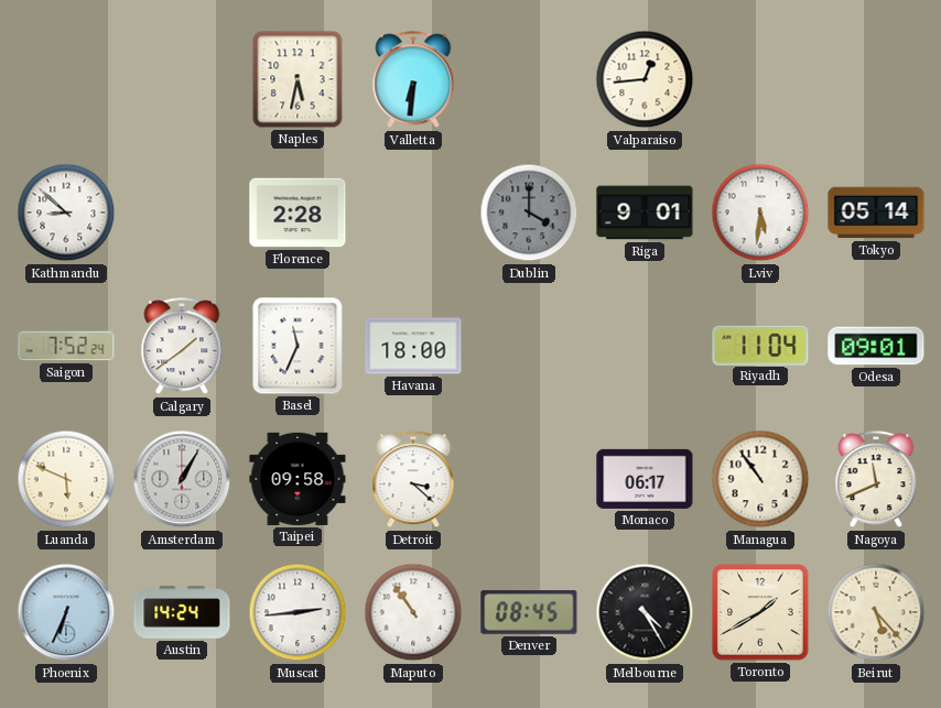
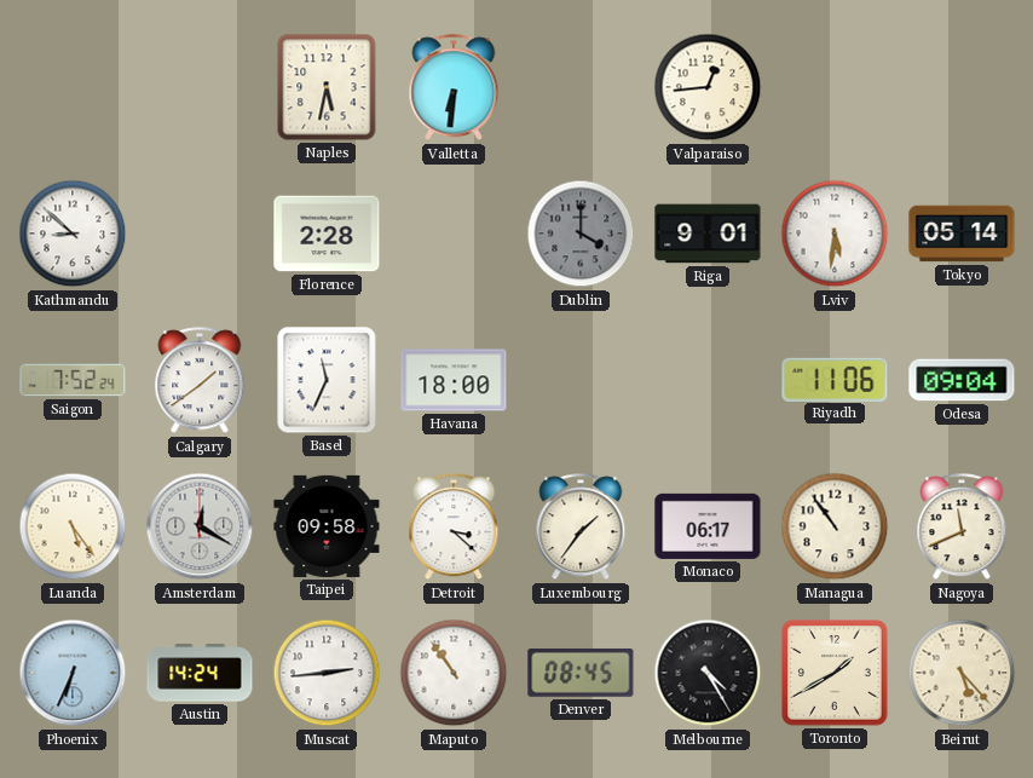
Riyadh: 11:04 -> 11:06
Odesa: 09:01 -> 09:04
Luanda: 5:49 -> 5:24
Amsterdam: 1:05 -> 12:20
Luxembourg: none -> 1:36
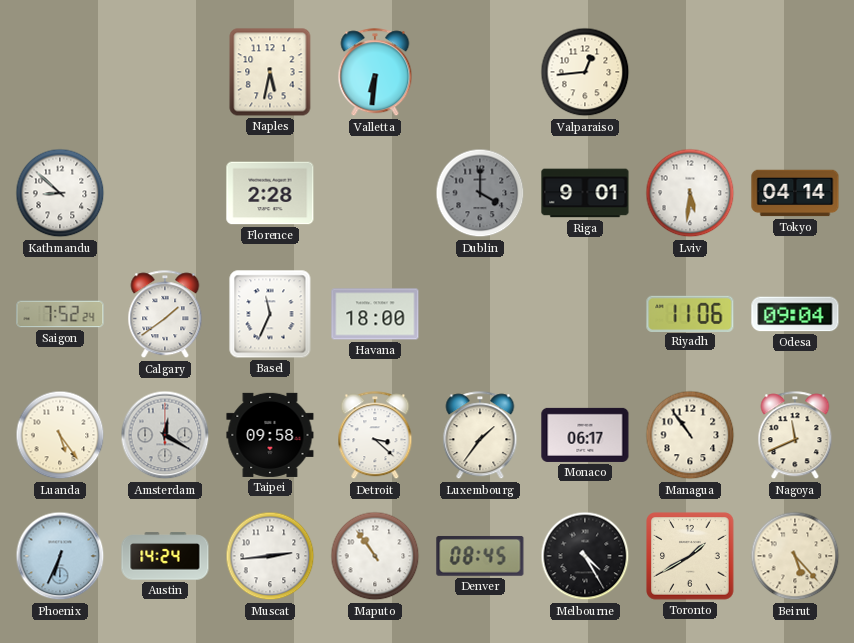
Tokyo: 05:14 -> 04:14
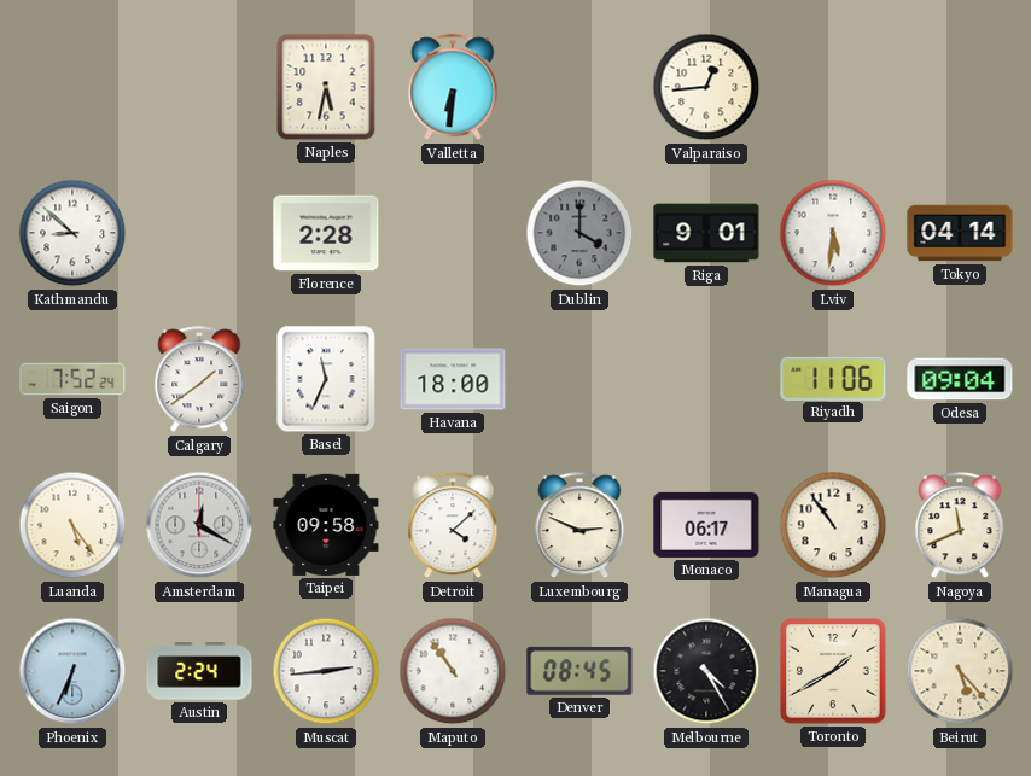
Detroit: 3:22 -> 4:08
Luxembourg: 1:36 -> 2:49
Austin: 14:24 -> 2:24
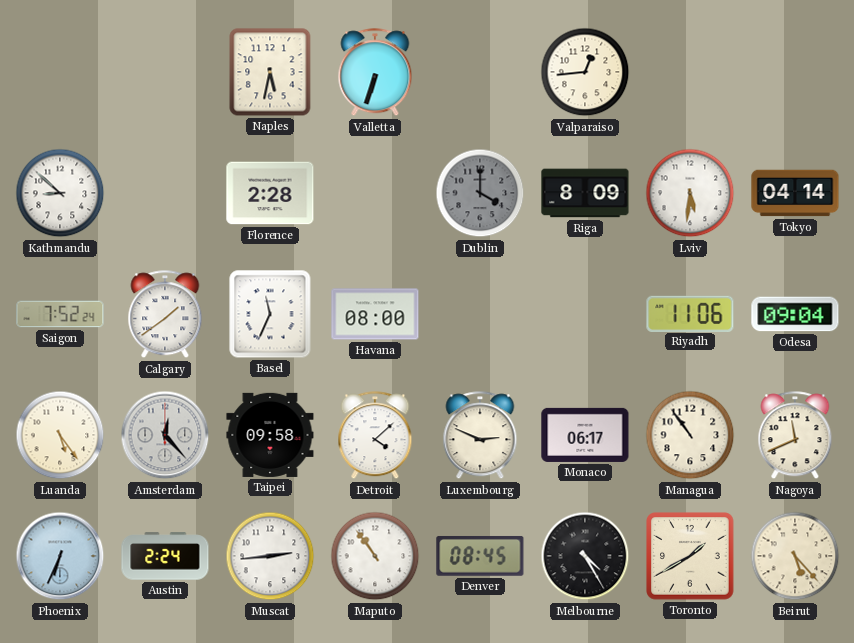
Valletta: 6:31 -> 6:33
Riga: 9:01 -> 8:09
Havana: 18:00 -> 08:00
Amsterdam: 12:20 -> 12:23
